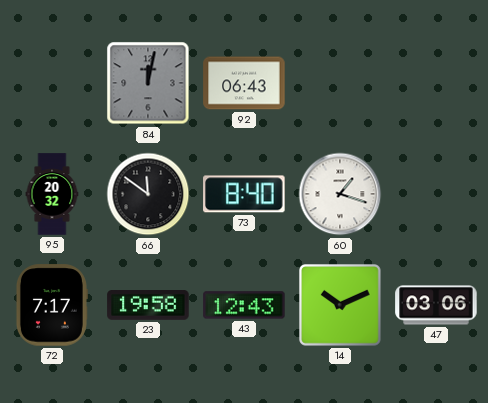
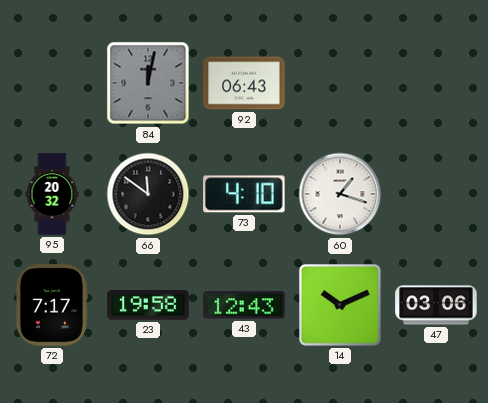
73: 8:40 -> 4:10
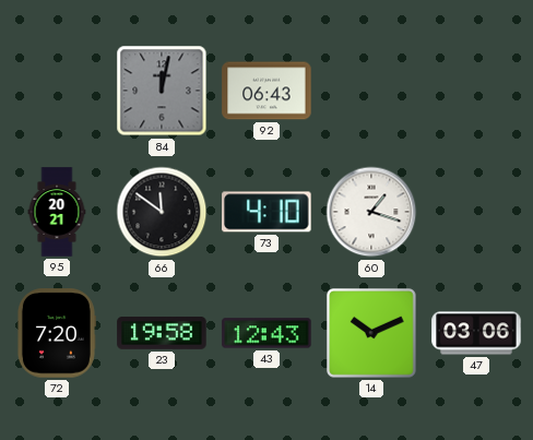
95: 20:32 -> 20:21
72: 7:17 -> 7:20
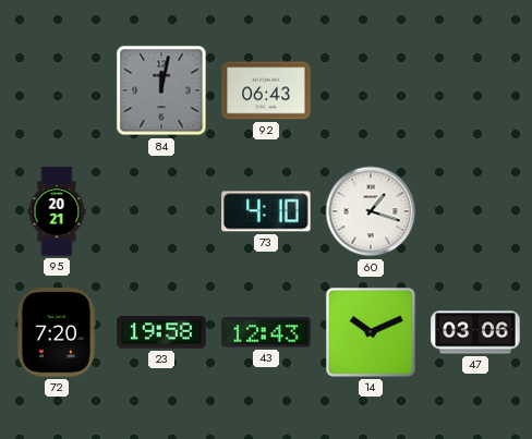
66: 11:51 -> none
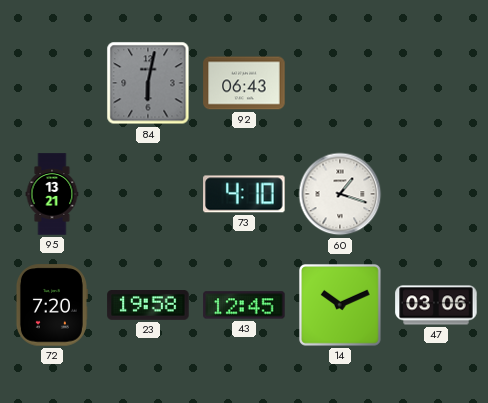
84: 12:02 -> 6:02
95: 20:21 -> 13:21
43: 12:43 -> 12:45
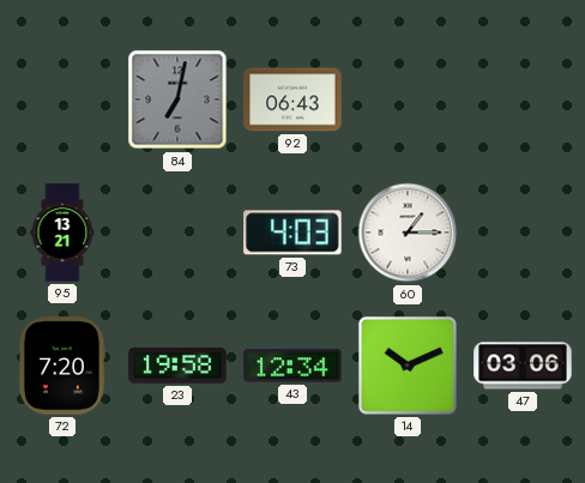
84: 6:02 -> 7:02
73: 4:10 -> 4:03
60: 1:18 -> 1:15
43: 12:45 -> 12:34
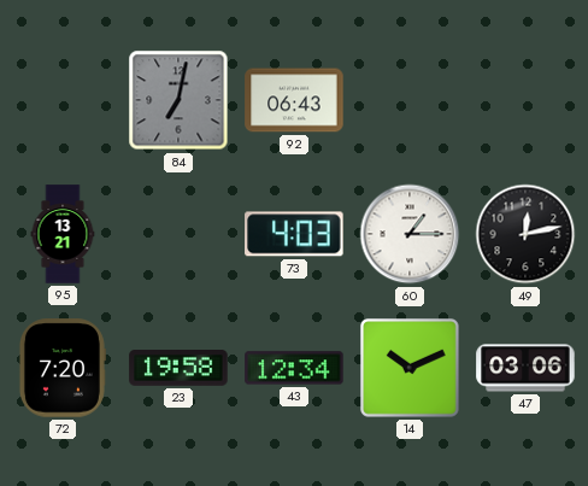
49: none -> 12:13
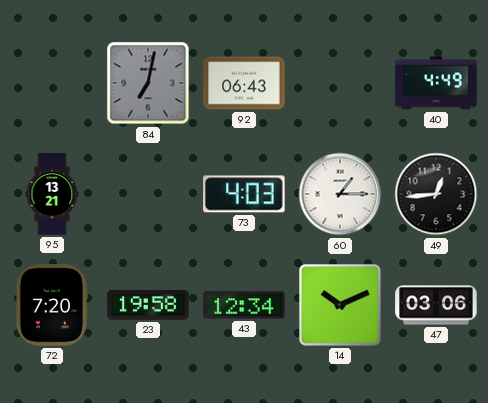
40: none -> 4:49
49: 12:13 -> 12:44
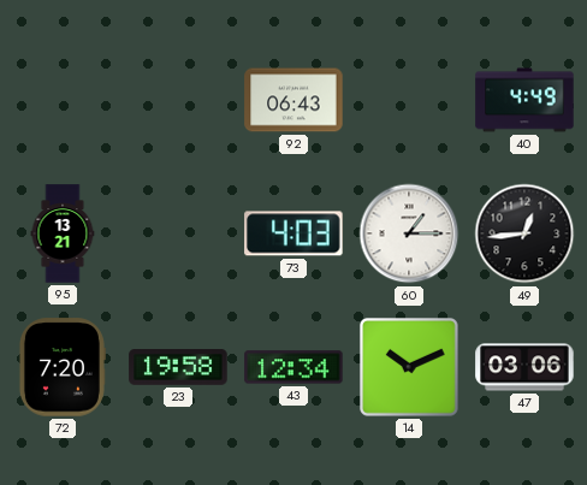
84: 7:02 -> none
